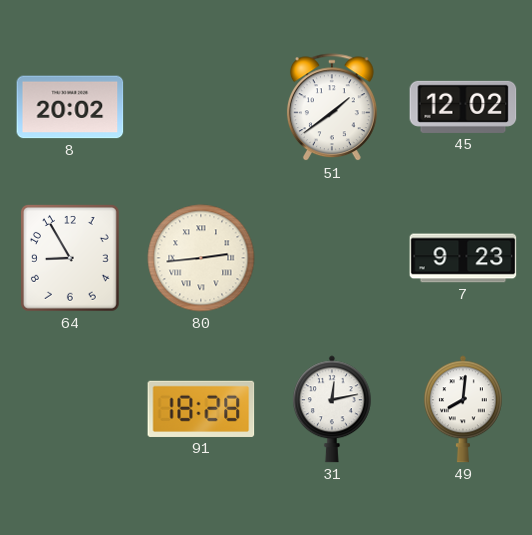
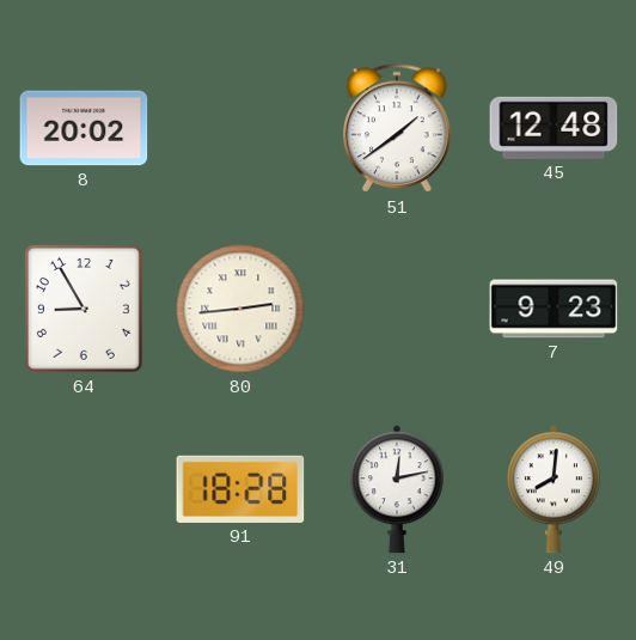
45: 12:02 -> 12:48
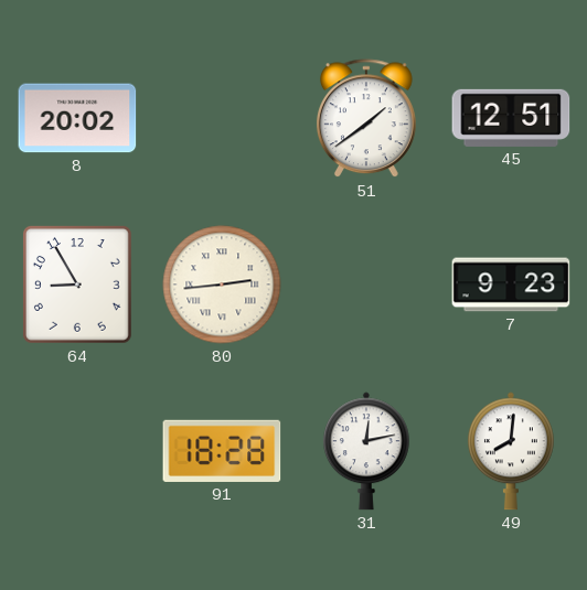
45: 12:48 -> 12:51
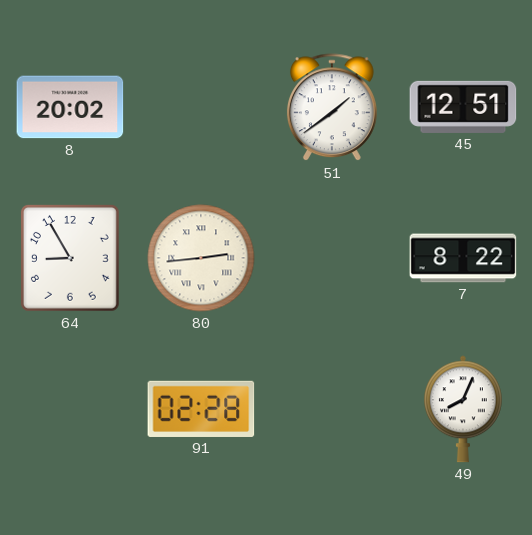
7: 9:23 -> 8:22
91: 18:28 -> 02:28
31: 12:13 -> none
49: 8:01 -> 8:04
